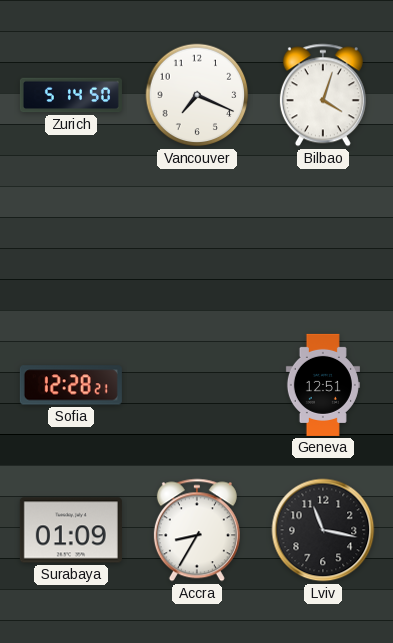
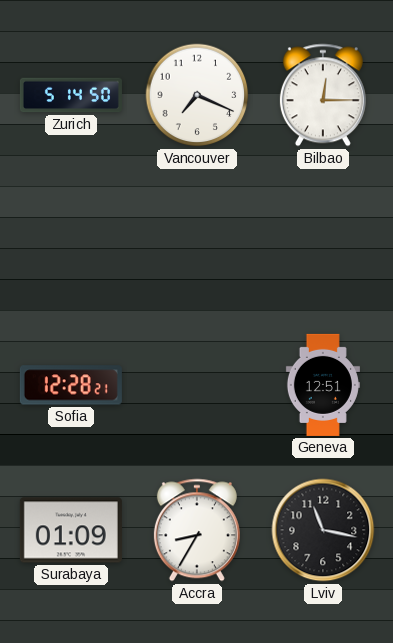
Bilbao: 4:03 -> 12:15
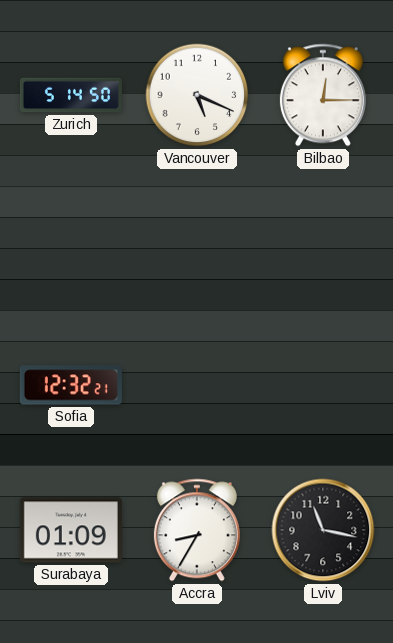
Vancouver: 7:19 -> 5:19
Sofia: 12:28 -> 12:32
Geneva: 12:51 -> none
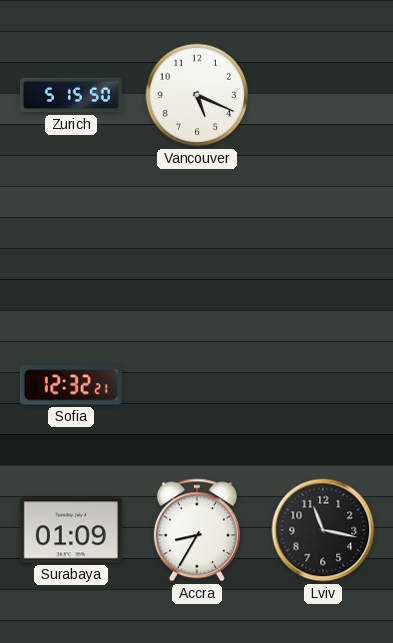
Zurich: 5:14 -> 5:15
Bilbao: 12:15 -> none
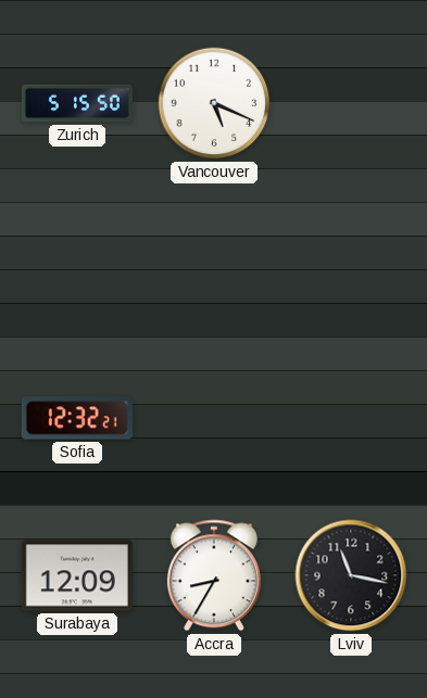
Surabaya: 01:09 -> 12:09
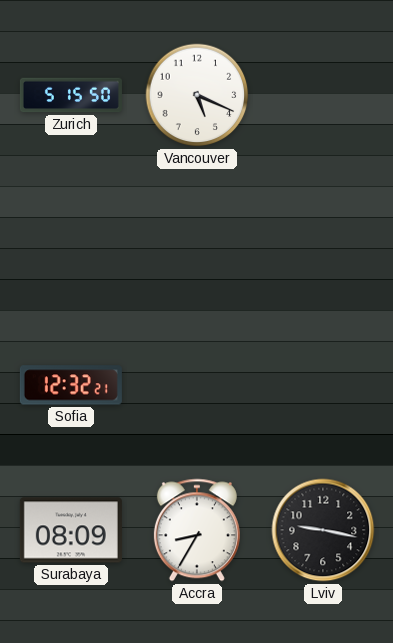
Surabaya: 12:09 -> 08:09
Lviv: 11:17 -> 9:17
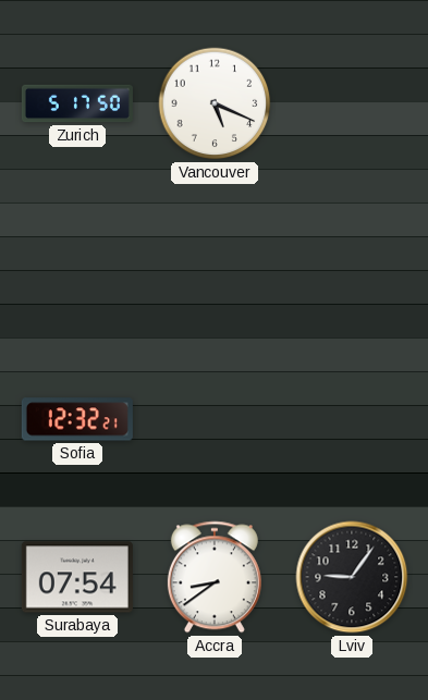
Zurich: 5:15 -> 5:17
Surabaya: 08:09 -> 07:54
Accra: 8:35 -> 8:39
Lviv: 9:17 -> 9:06
